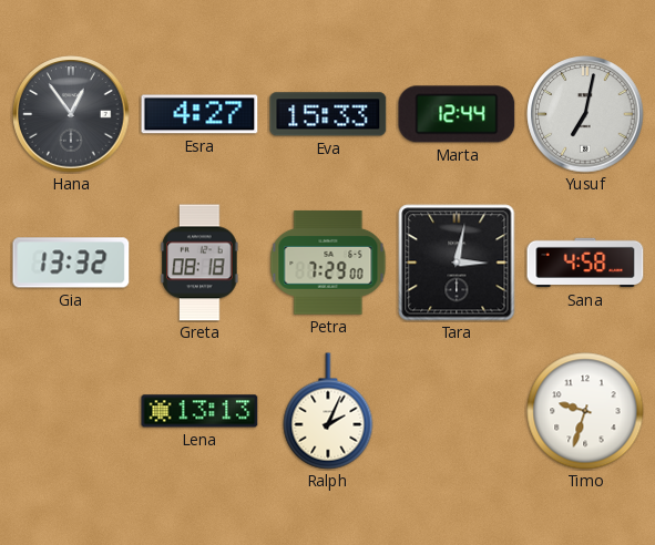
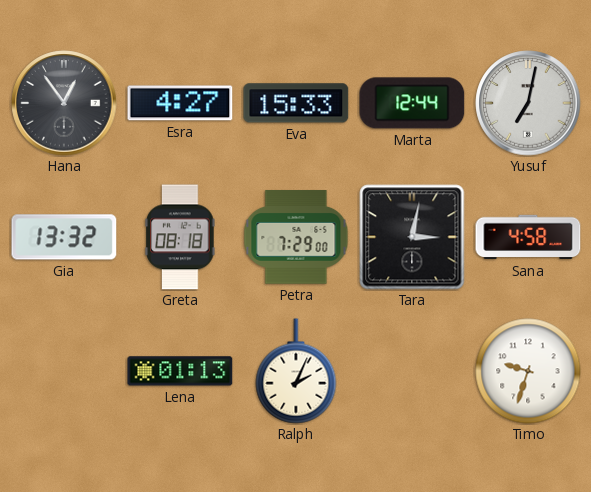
Lena: 13:13 -> 01:13
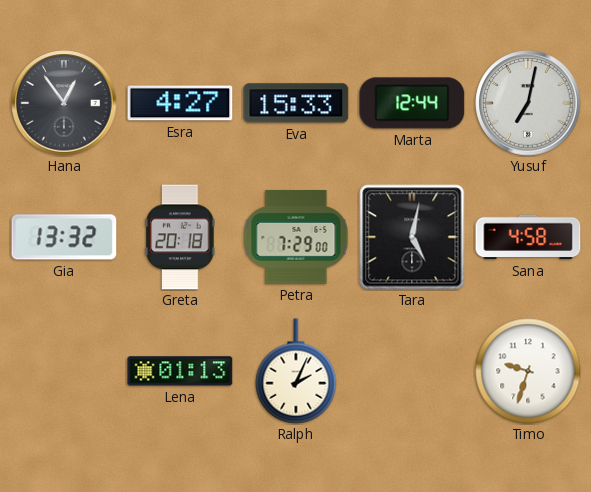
Greta: 08:18 -> 20:18
Tara: 3:02 -> 5:02
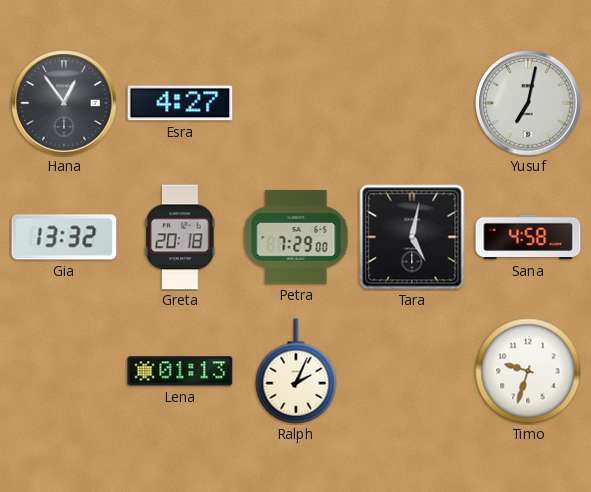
Eva: 15:33 -> none
Marta: 12:44 -> none
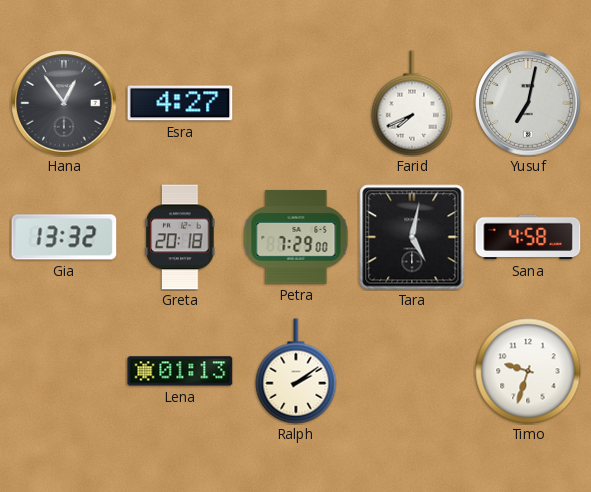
Farid: none -> 7:41
Ralph: 2:04 -> 2:09
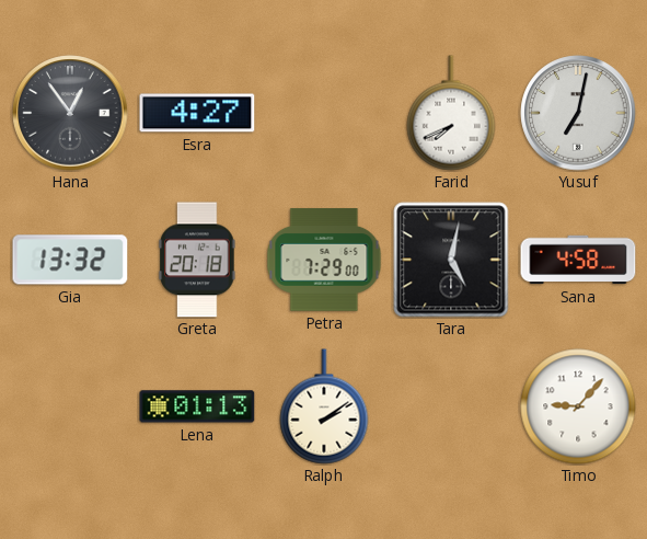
Timo: 9:33 -> 9:07
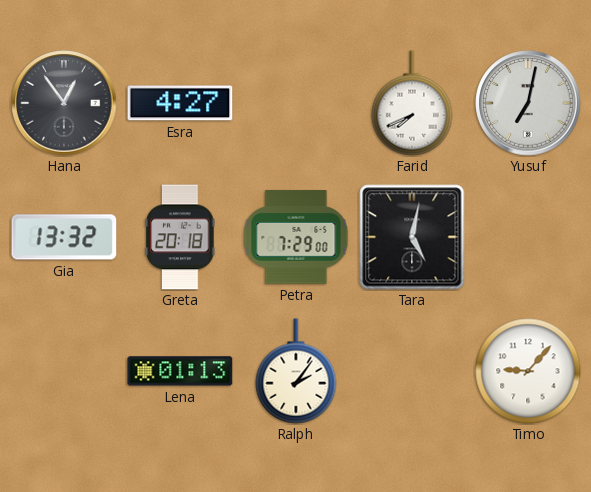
Sana: 4:58 -> none
Ralph: 2:09 -> 2:06
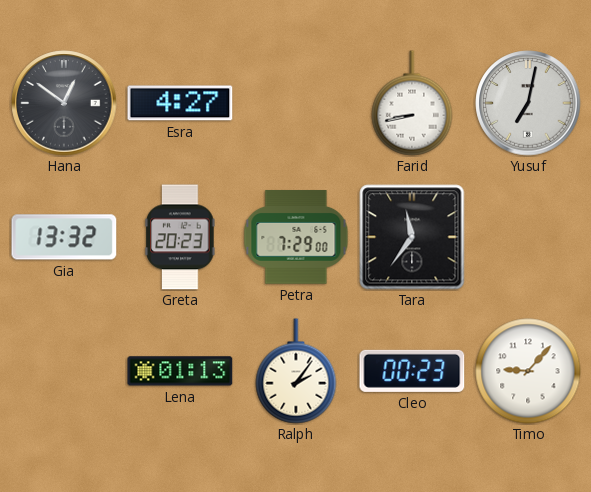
Hana: 12:54 -> 12:51
Farid: 7:41 -> 8:43
Greta: 20:18 -> 20:23
Tara: 5:02 -> 11:36
Cleo: none -> 00:23
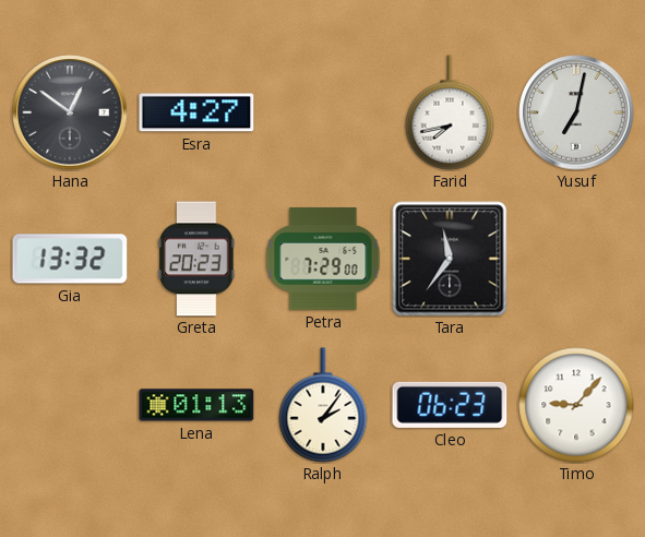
Farid: 8:43 -> 7:43
Cleo: 00:23 -> 06:23
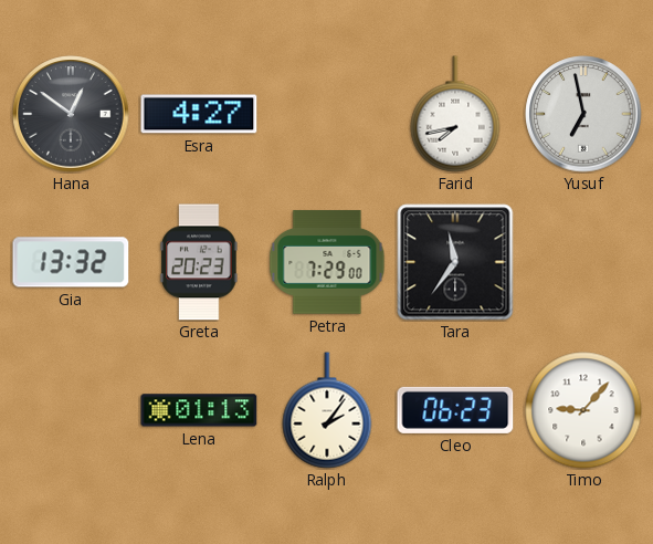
Yusuf: 7:02 -> 6:58
